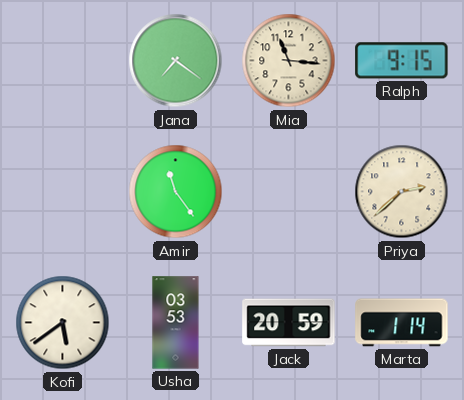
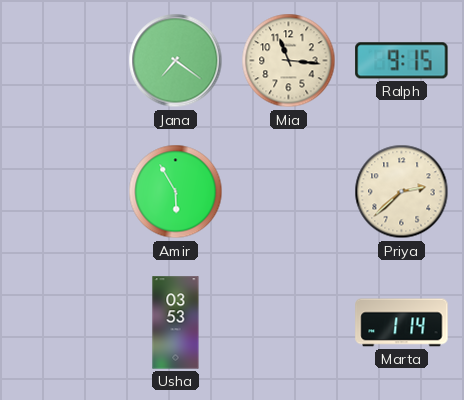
Amir: 11:24 -> 5:55
Kofi: 5:39 -> none
Jack: 20:59 -> none
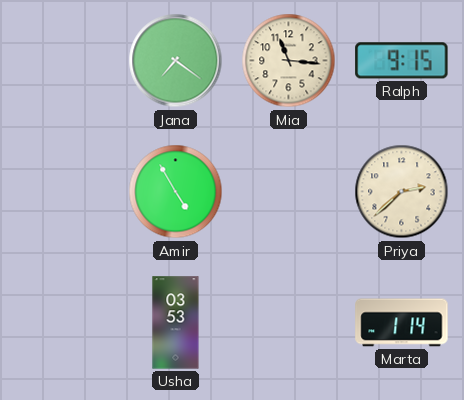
Amir: 5:55 -> 4:55
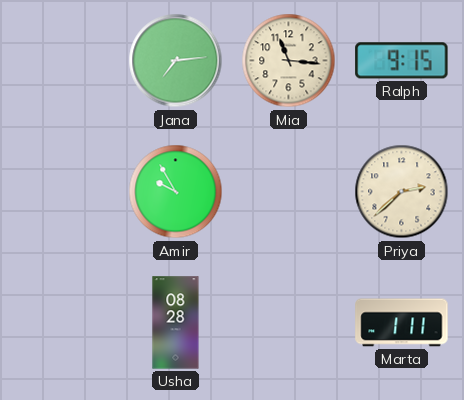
Jana: 7:21 -> 7:14
Amir: 4:55 -> 9:55
Usha: 03:53 -> 08:28
Marta: 1:14 -> 1:11
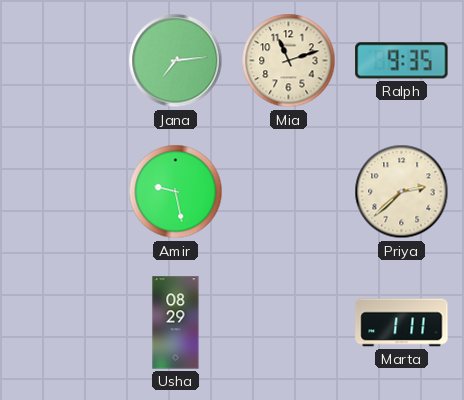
Mia: 11:16 -> 11:12
Ralph: 9:15 -> 9:35
Amir: 9:55 -> 9:28
Usha: 08:28 -> 08:29
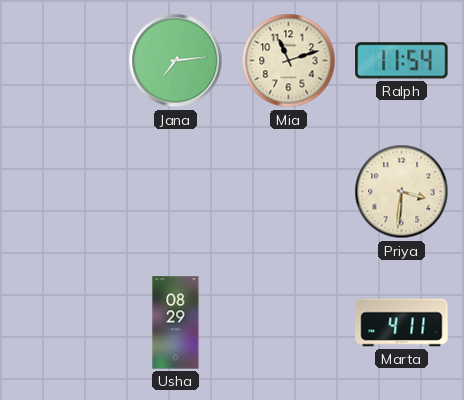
Ralph: 9:35 -> 11:54
Amir: 9:28 -> none
Priya: 2:38 -> 3:31
Marta: 1:11 -> 4:11
